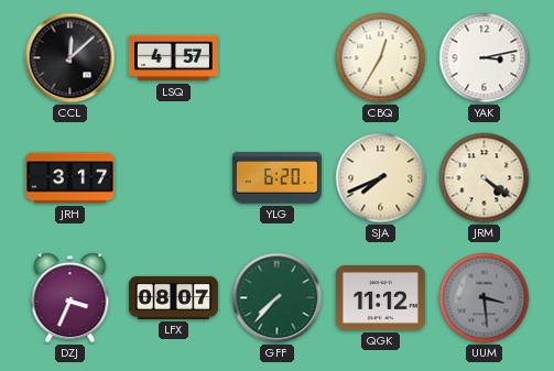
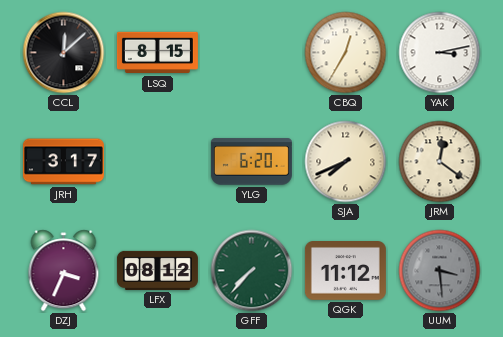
LSQ: 4:57 -> 8:15
JRM: 4:21 -> 12:21
LFX: 08:07 -> 08:12
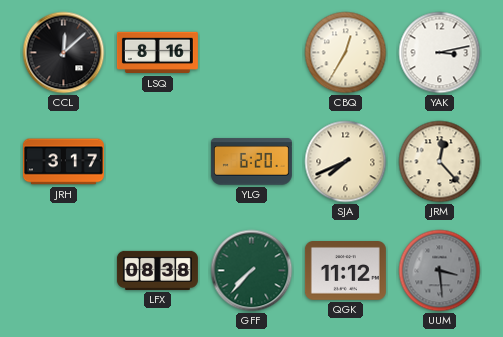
LSQ: 8:15 -> 8:16
JRM: 12:21 -> 12:23
DZJ: 3:34 -> none
LFX: 08:12 -> 08:38
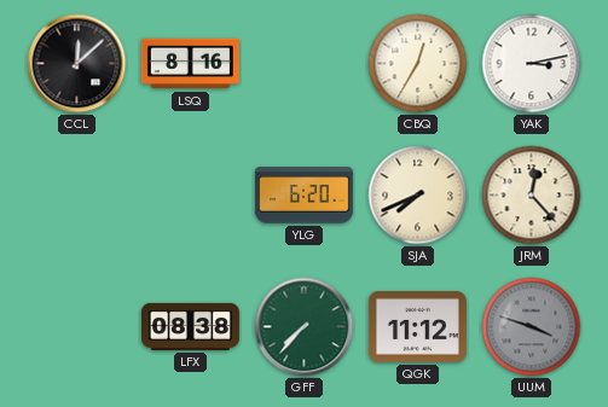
JRH: 3:17 -> none
UUM: 3:29 -> 3:48
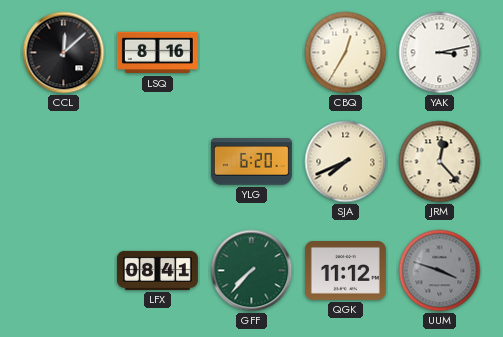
LFX: 08:38 -> 08:41
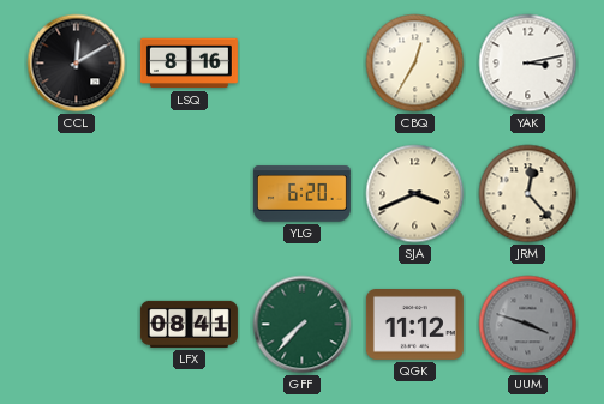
CCL: 12:08 -> 12:10
SJA: 7:41 -> 3:41
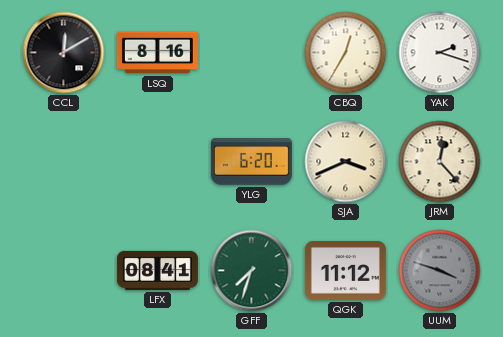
YAK: 3:13 -> 2:18
GFF: 7:37 -> 7:33
